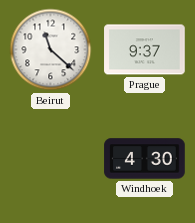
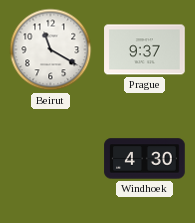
Beirut: 11:22 -> 11:20
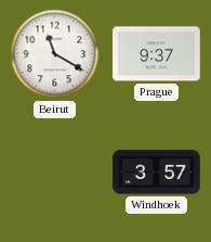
Windhoek: 4:30 -> 3:57
